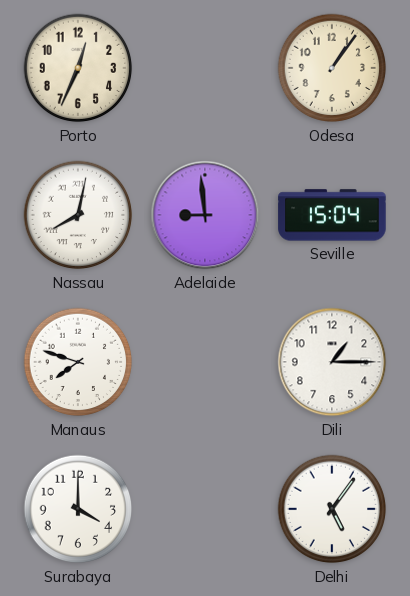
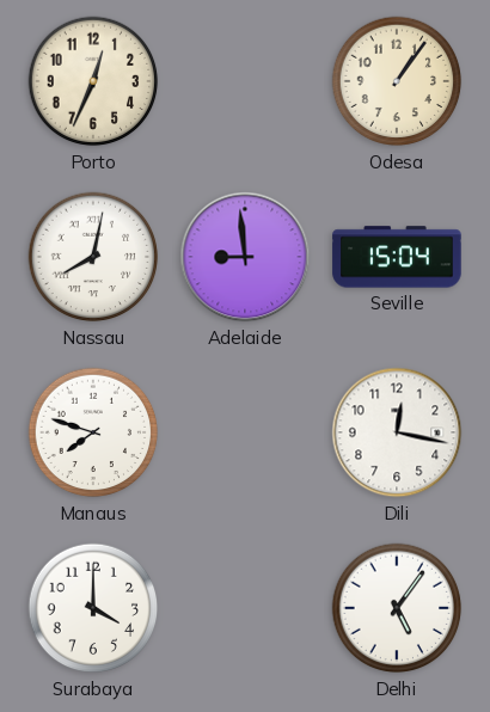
Dili: 1:15 -> 12:17
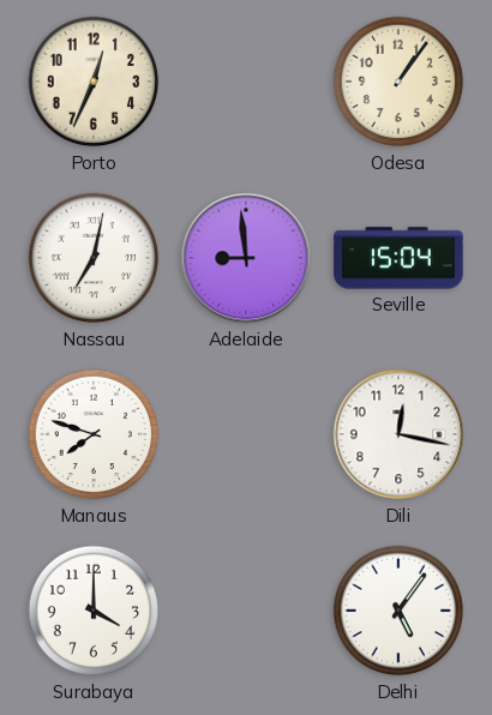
Nassau: 8:02 -> 7:02
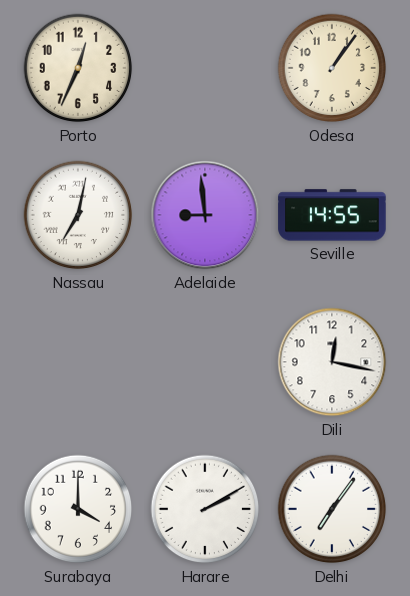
Seville: 15:04 -> 14:55
Manaus: 7:48 -> none
Harare: none -> 2:10
Delhi: 5:06 -> 7:06
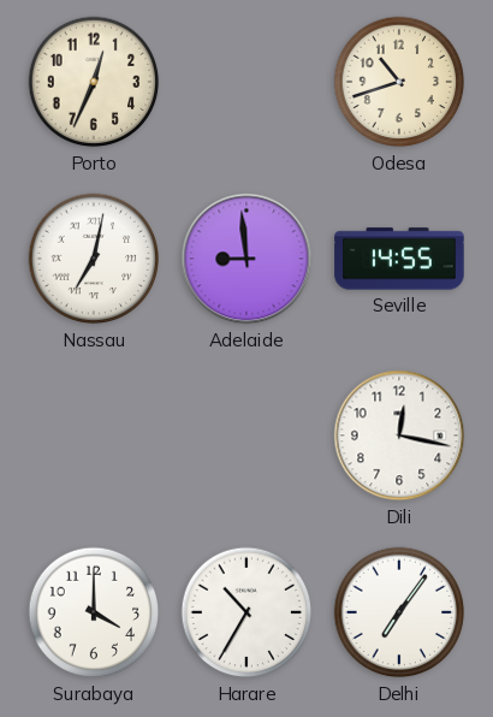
Odesa: 1:06 -> 10:42
Harare: 2:10 -> 10:35
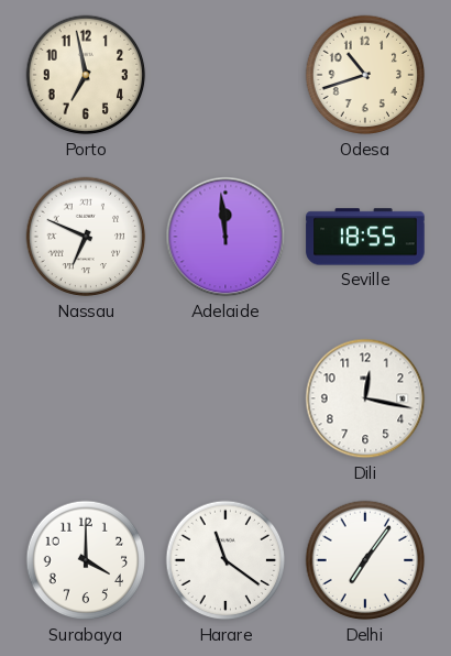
Porto: 12:34 -> 6:58
Nassau: 7:02 -> 6:49
Adelaide: 8:59 -> 11:59
Seville: 14:55 -> 18:55
Harare: 10:35 -> 11:21
